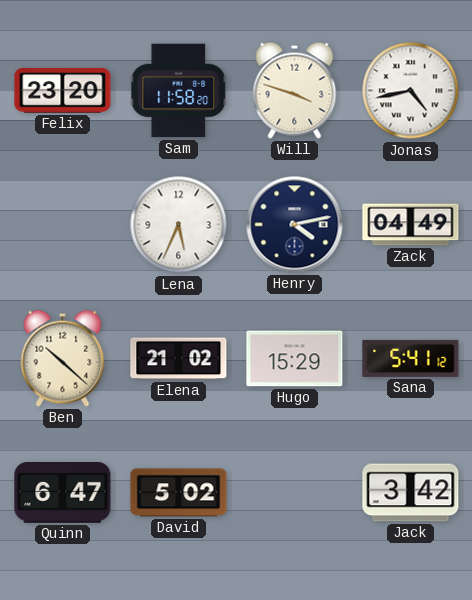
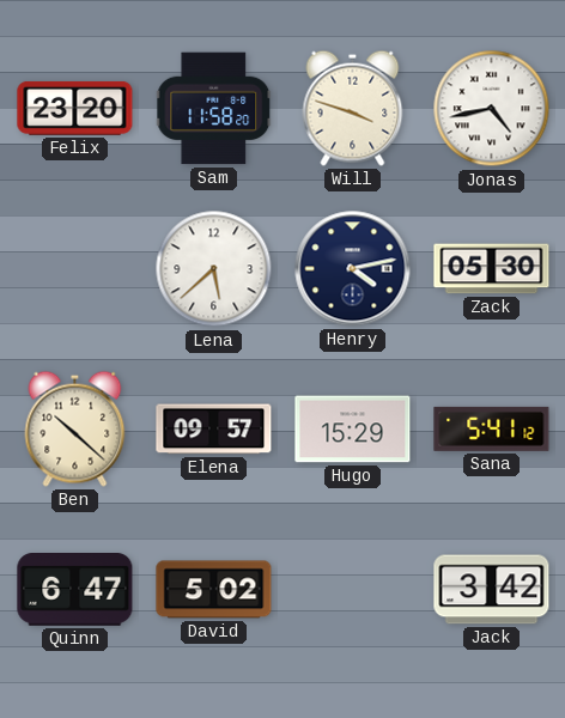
Lena: 5:34 -> 5:38
Zack: 04:49 -> 05:30
Elena: 21:02 -> 09:57
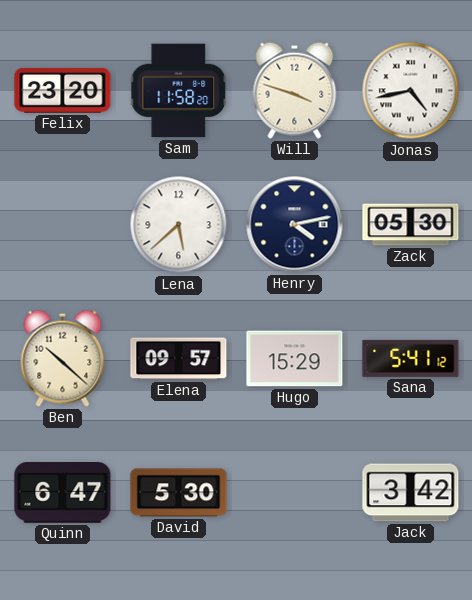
David: 5:02 -> 5:30
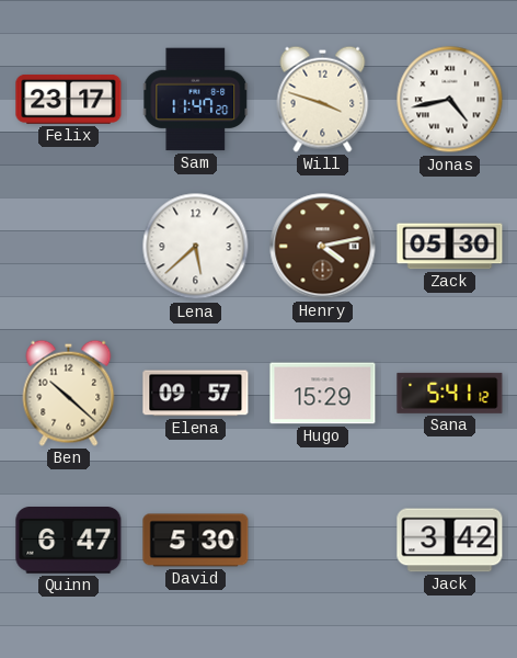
Felix: 23:20 -> 23:17
Sam: 11:58 -> 11:47
Henry dial: navy -> brown
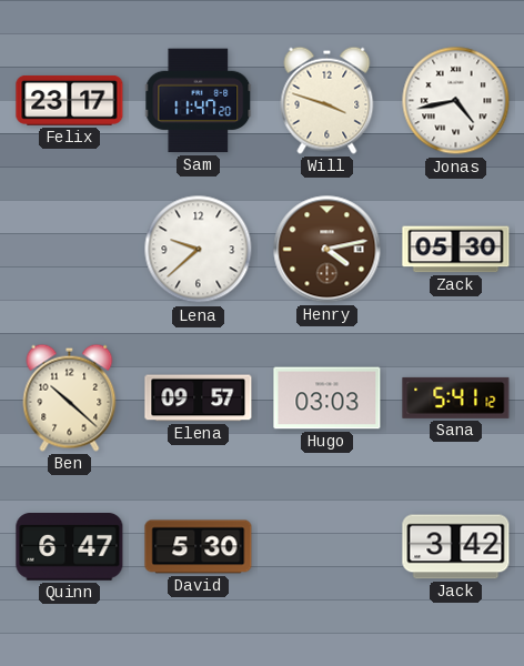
Lena: 5:38 -> 9:38
Hugo: 15:29 -> 03:03
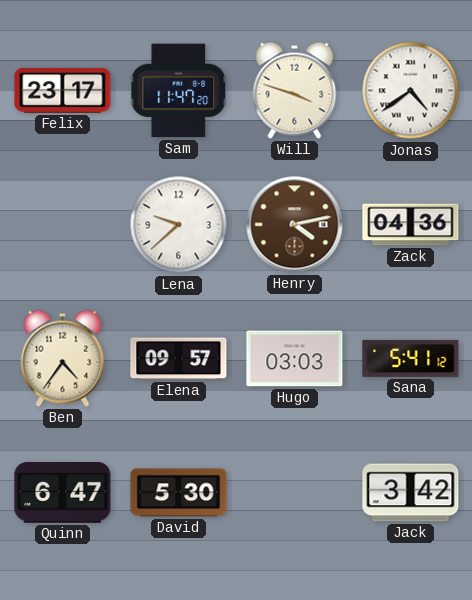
Jonas: 4:43 -> 4:39
Zack: 05:30 -> 04:36
Ben: 10:22 -> 4:36
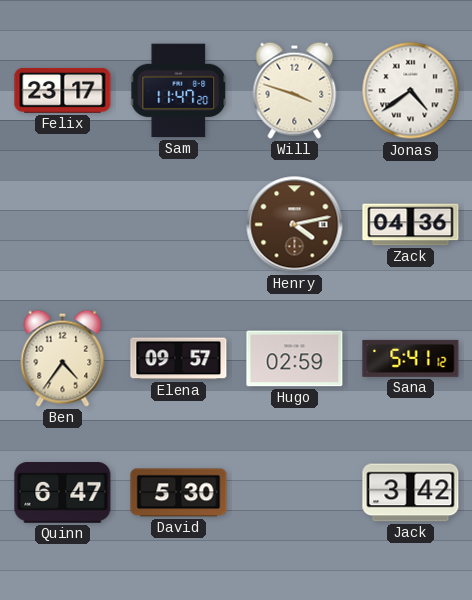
Lena: 9:38 -> none
Hugo: 03:03 -> 02:59
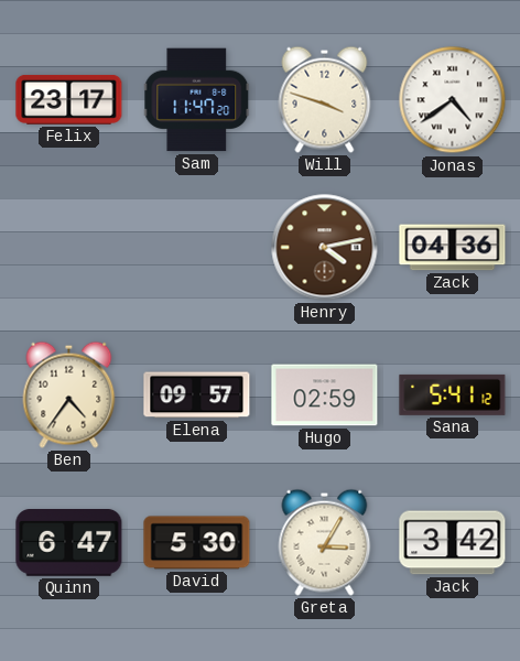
Greta: none -> 3:05
